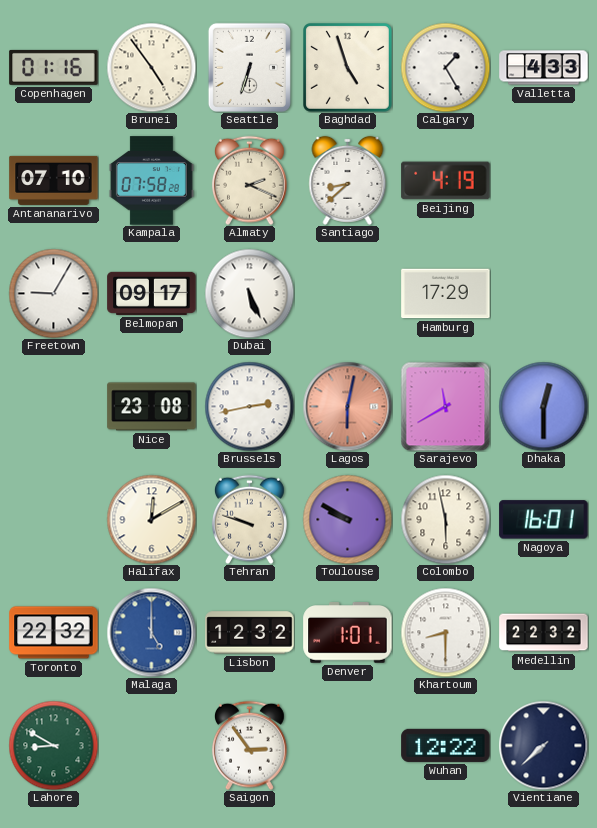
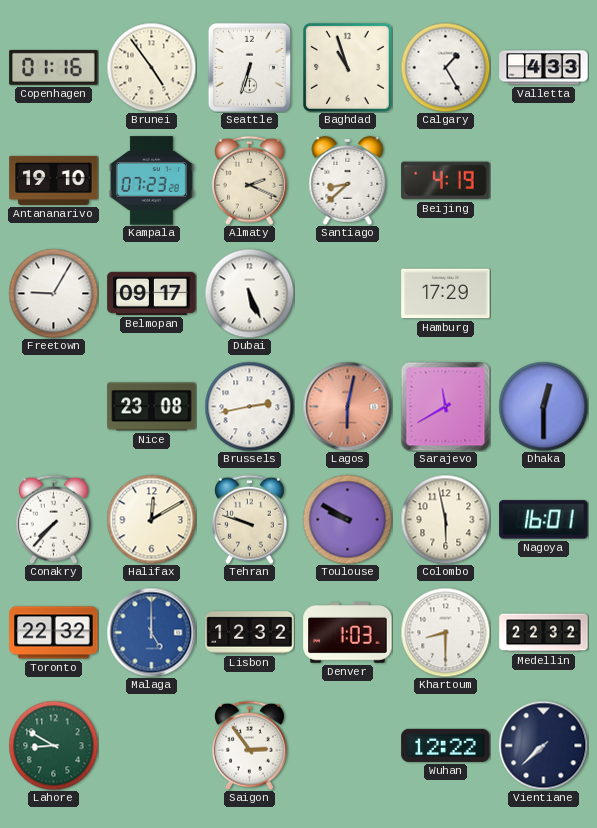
Baghdad: 4:57 -> 10:57
Antananarivo: 07:10 -> 19:10
Kampala: 07:58 -> 07:23
Conakry: none -> 7:37
Denver: 1:01 -> 1:03
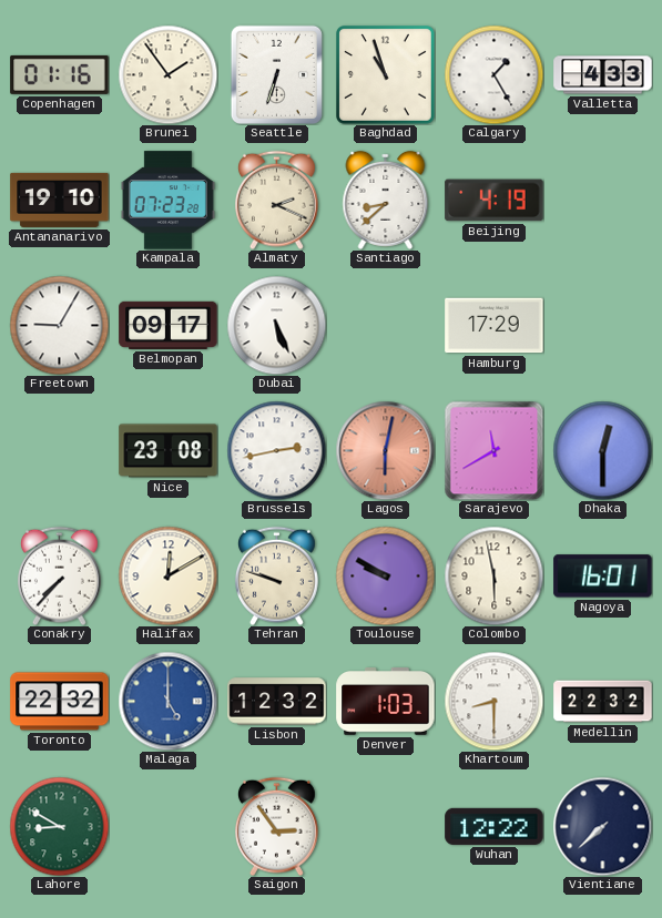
Brunei: 4:54 -> 1:54
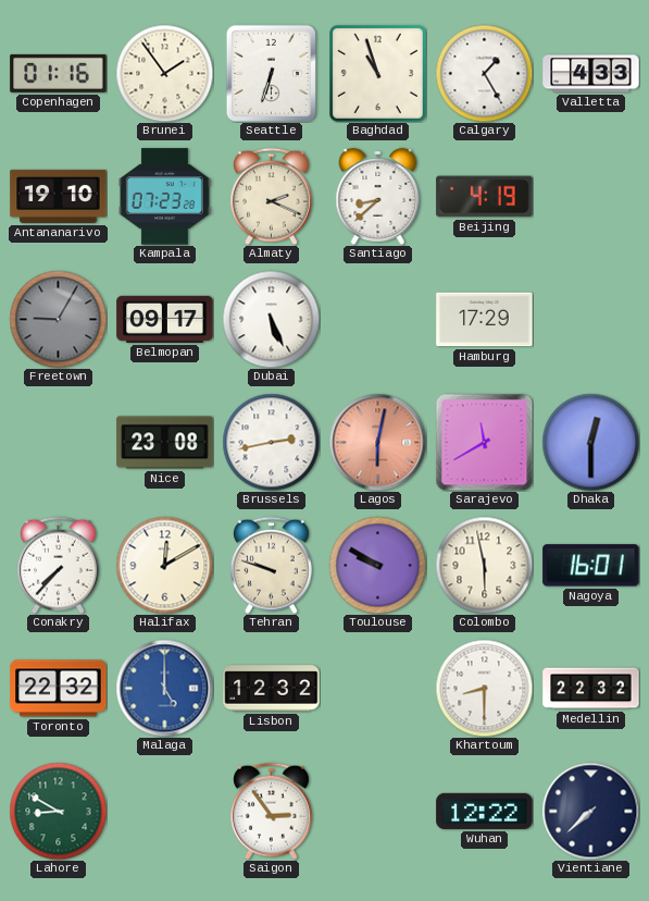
Freetown dial: white -> grey
Denver: 1:03 -> none
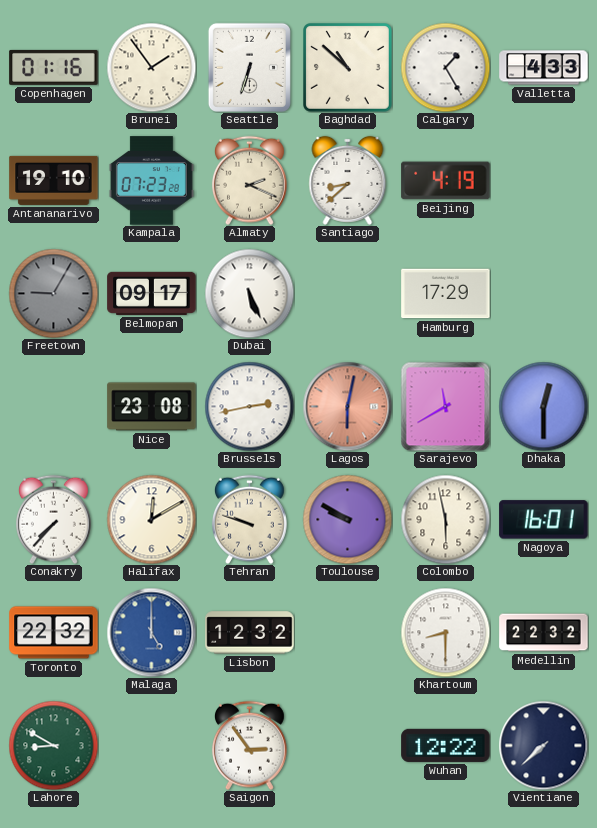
Baghdad: 10:57 -> 10:52
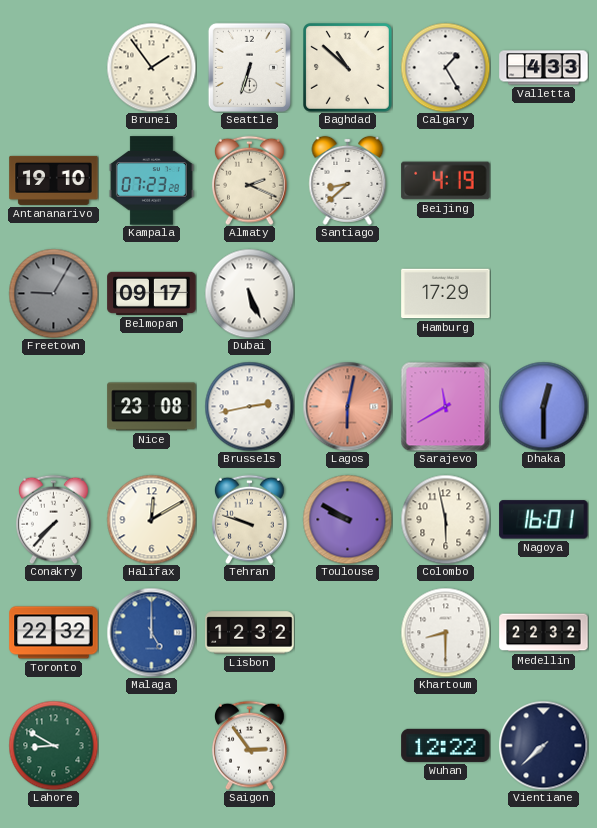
Copenhagen: 01:16 -> none
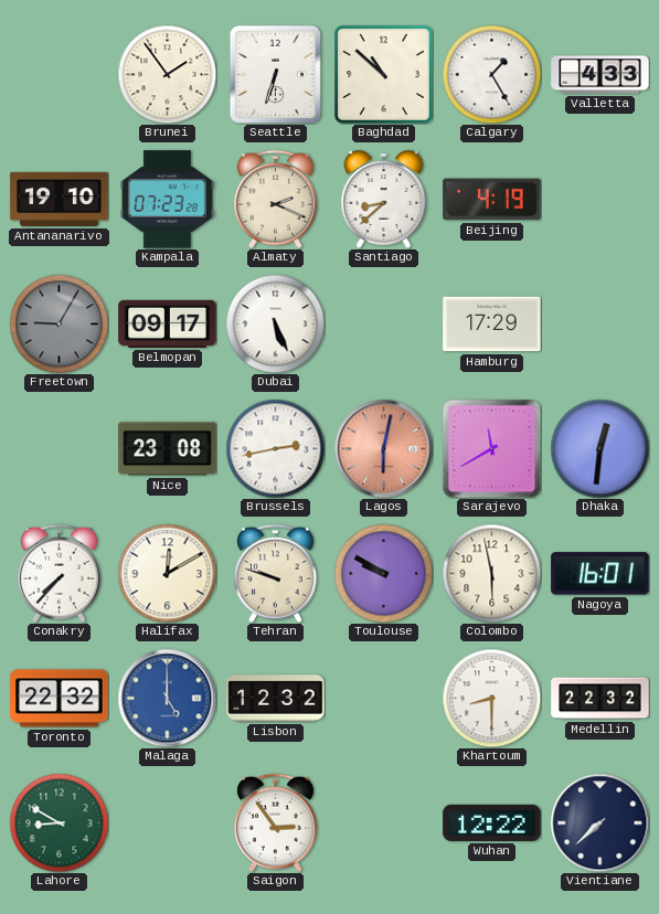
Dhaka: 12:30 -> 12:31
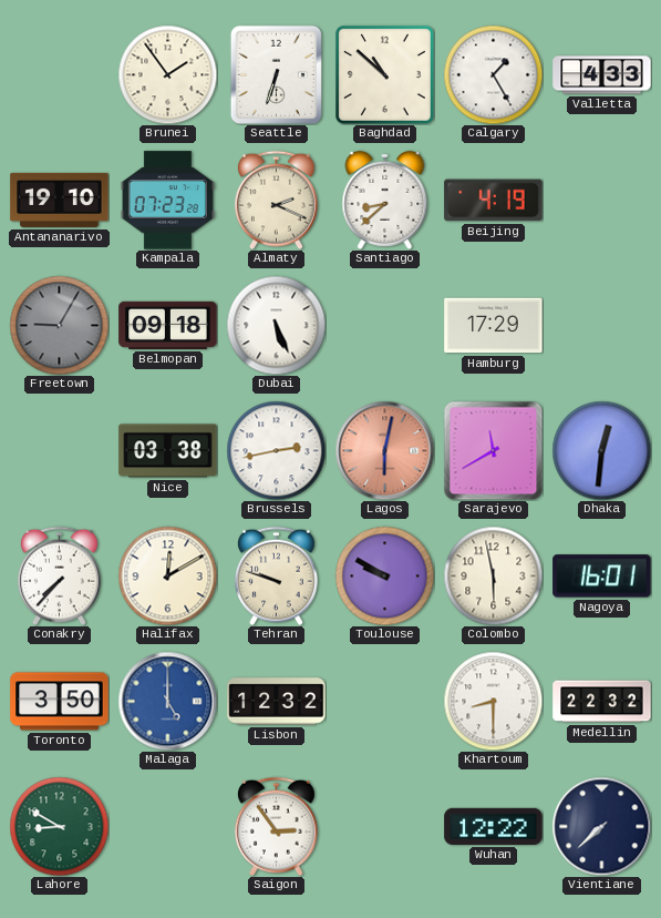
Belmopan: 09:17 -> 09:18
Nice: 23:08 -> 03:38
Toronto: 22:32 -> 3:50
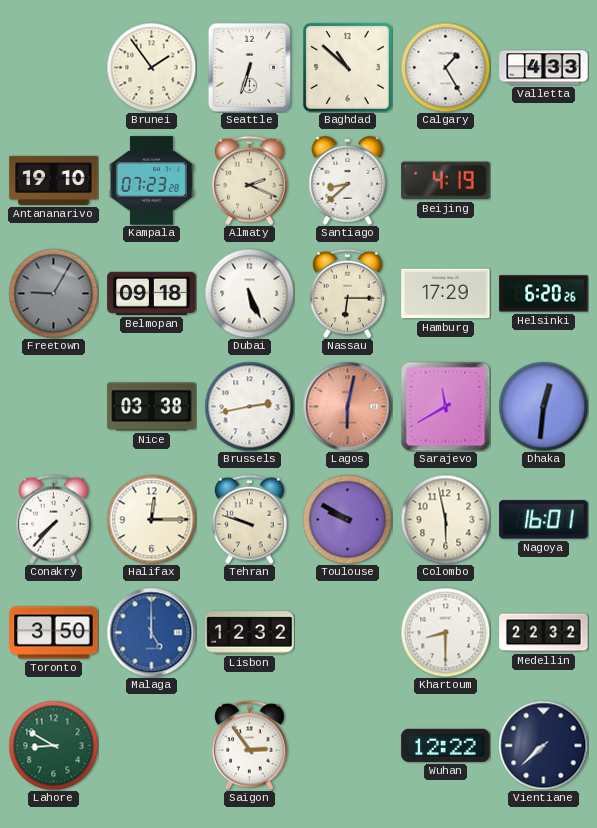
Nassau: none -> 6:15
Helsinki: none -> 6:20
Halifax: 12:10 -> 12:15
